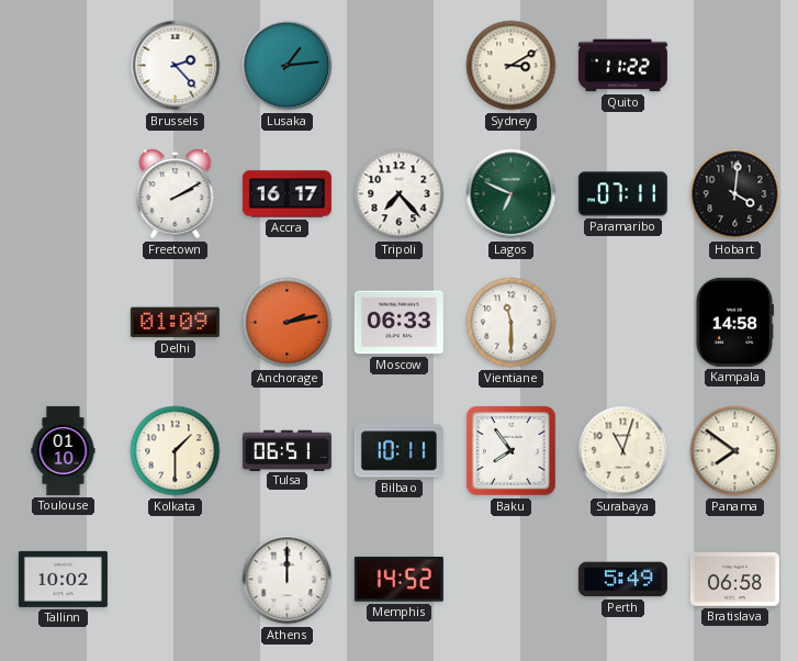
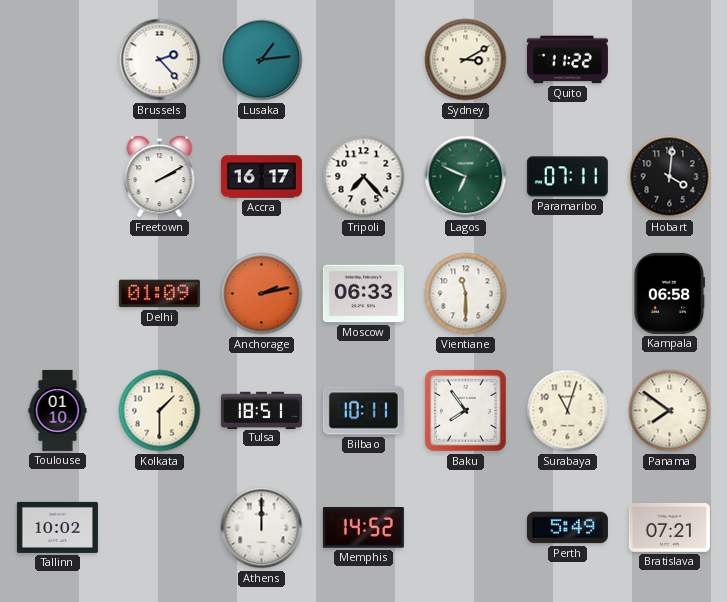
Kampala: 14:58 -> 06:58
Tulsa: 06:51 -> 18:51
Bratislava: 06:58 -> 07:21
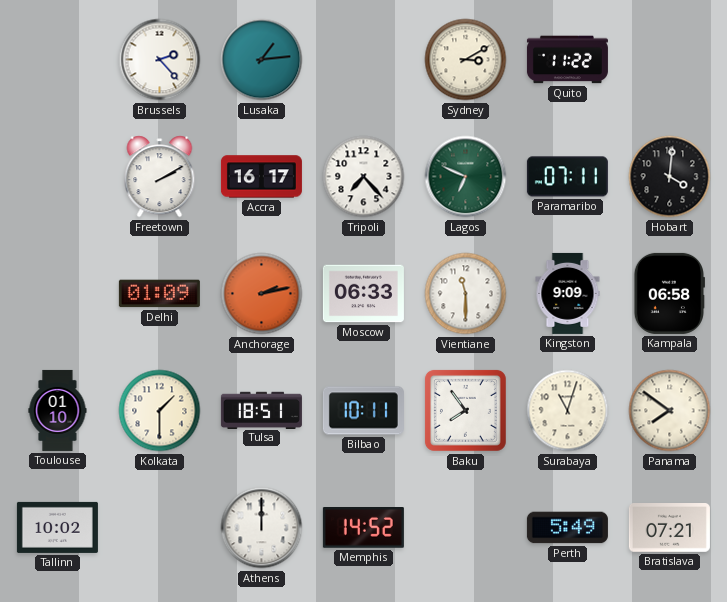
Kingston: none -> 9:09
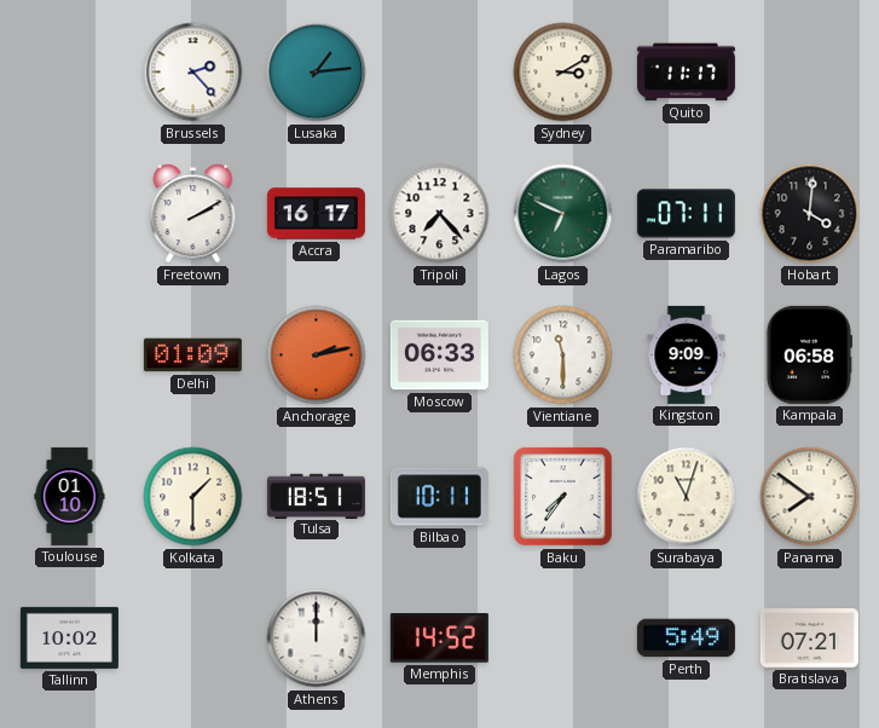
Quito: 11:22 -> 11:17
Baku: 7:54 -> 7:36
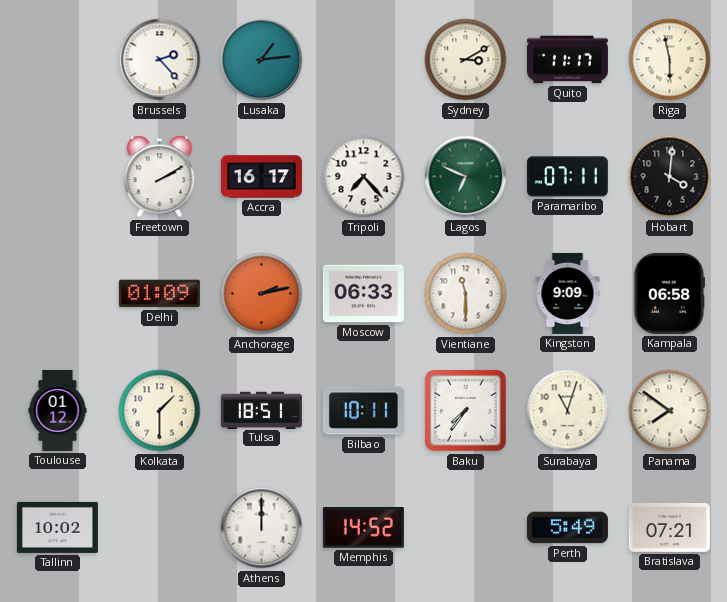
Riga: none -> 5:58
Toulouse: 01:10 -> 01:12
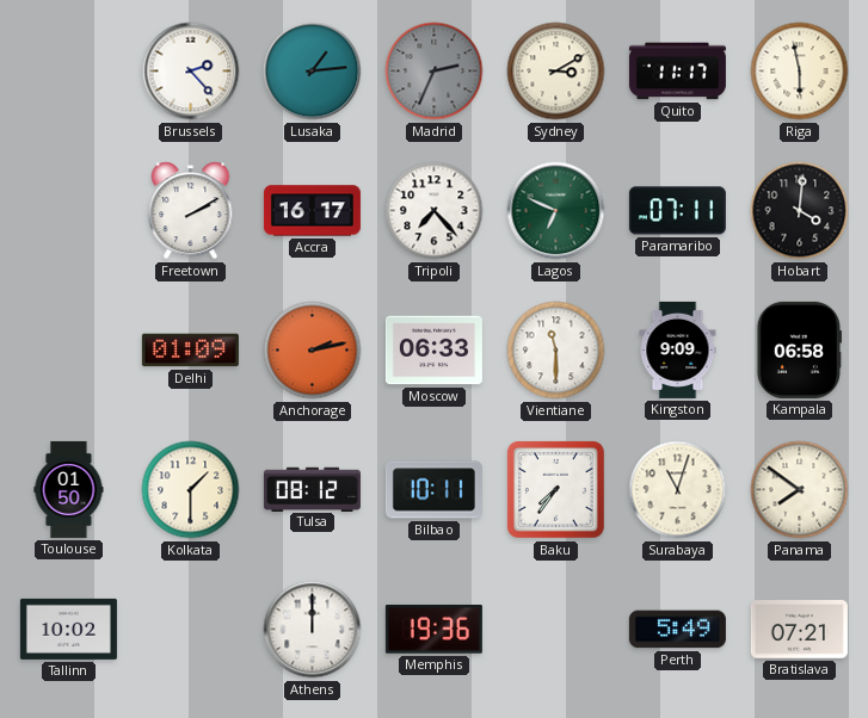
Madrid: none -> 2:34
Toulouse: 01:12 -> 01:50
Tulsa: 18:51 -> 08:12
Memphis: 14:52 -> 19:36
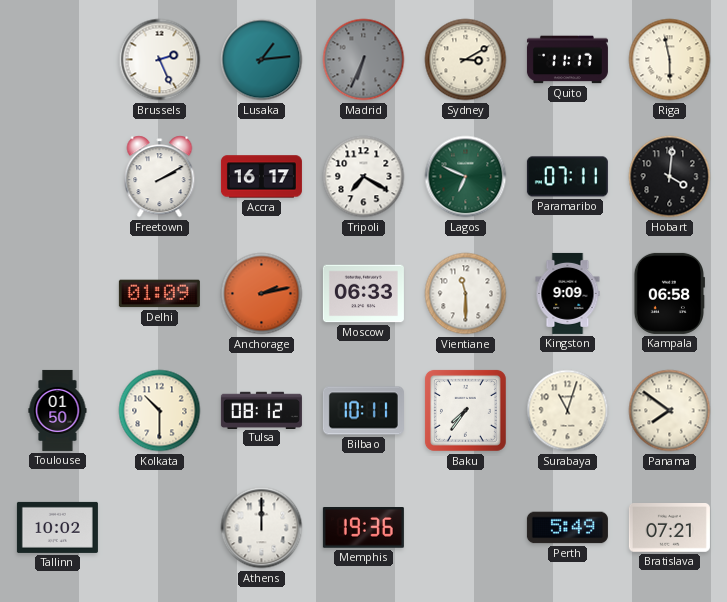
Brussels: 2:23 -> 2:26
Madrid: 2:34 -> 6:34
Tripoli: 7:23 -> 7:20
Kolkata: 1:30 -> 10:30
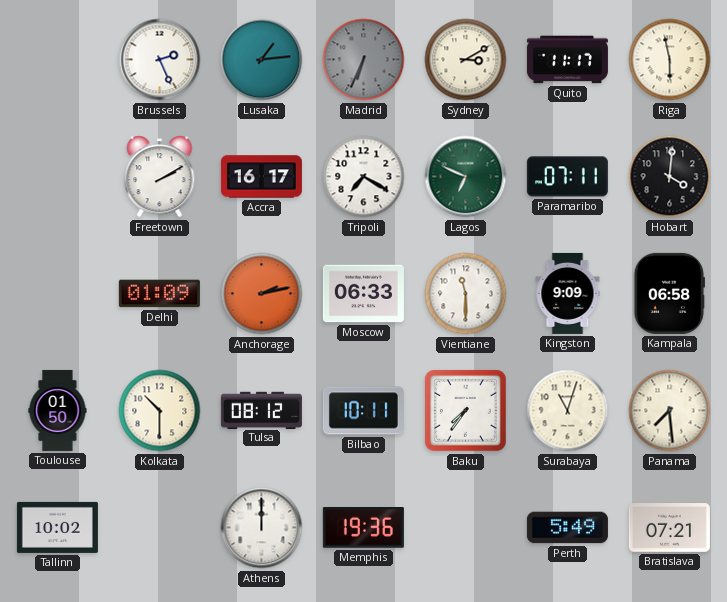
Panama: 7:51 -> 7:29
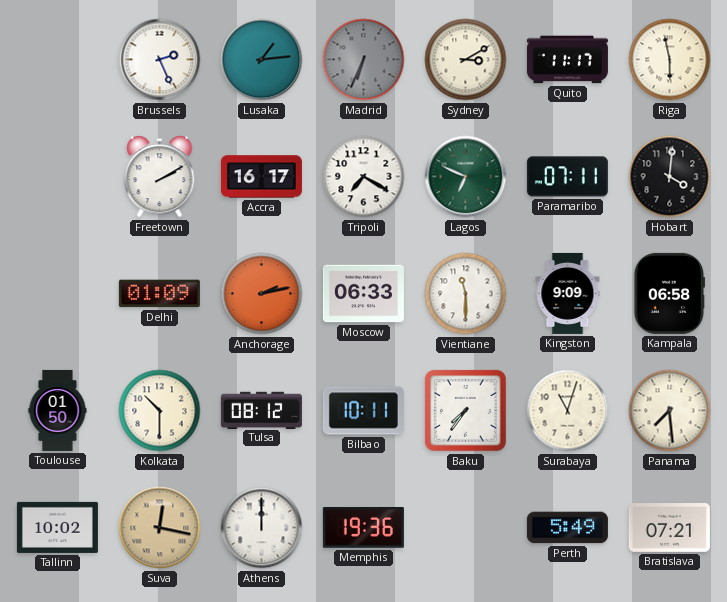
Suva: none -> 12:17
